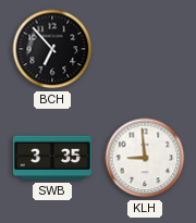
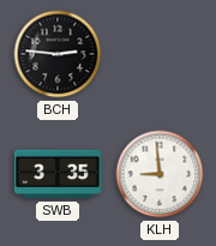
BCH: 6:53 -> 2:46
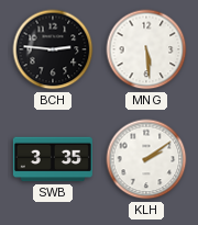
MNG: none -> 5:29
KLH: 8:59 -> 2:09
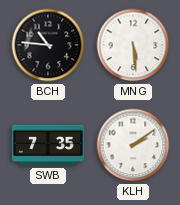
BCH: 2:46 -> 10:46
SWB: 3:35 -> 7:35
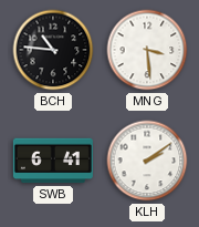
MNG: 5:29 -> 3:29
SWB: 7:35 -> 6:41
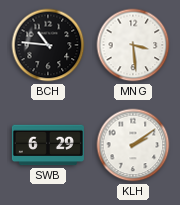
SWB: 6:41 -> 6:29
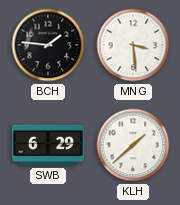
BCH: 10:46 -> 1:46
KLH: 2:09 -> 1:38
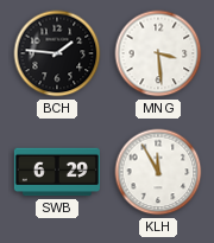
KLH: 1:38 -> 11:55
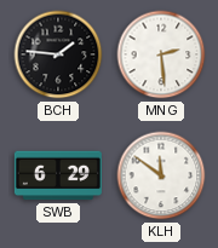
MNG: 3:29 -> 2:29
KLH: 11:55 -> 11:51
